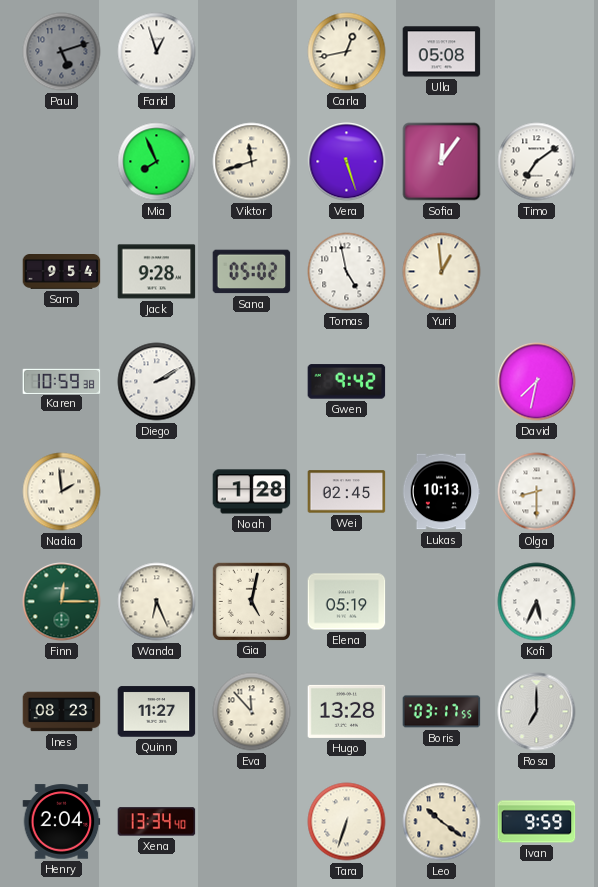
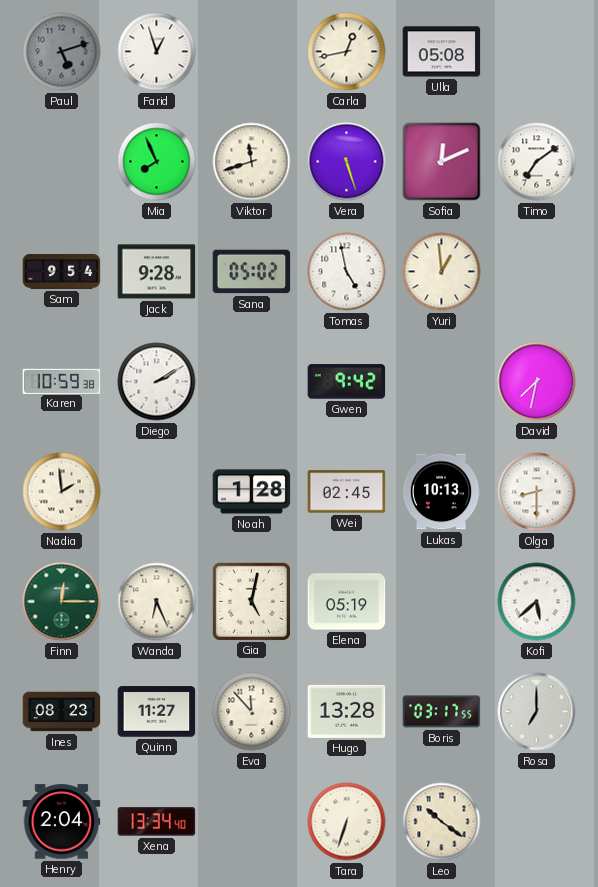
Sofia: 12:06 -> 12:11
Kofi: 5:34 -> 5:38
Ivan: 9:59 -> none
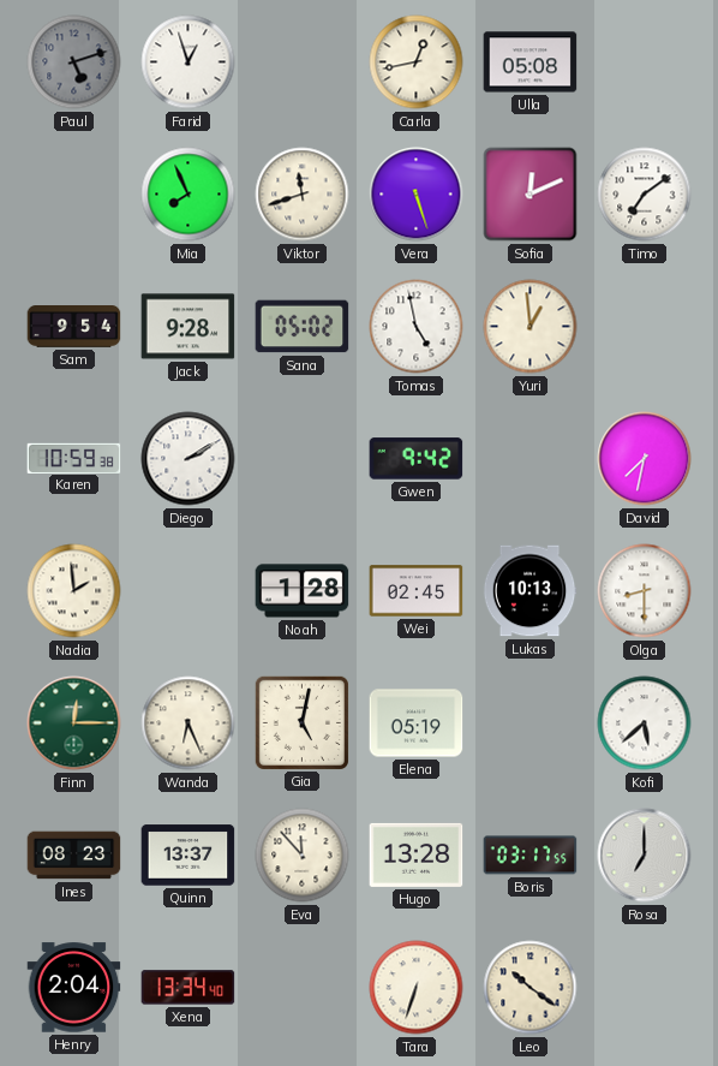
Quinn: 11:27 -> 13:37
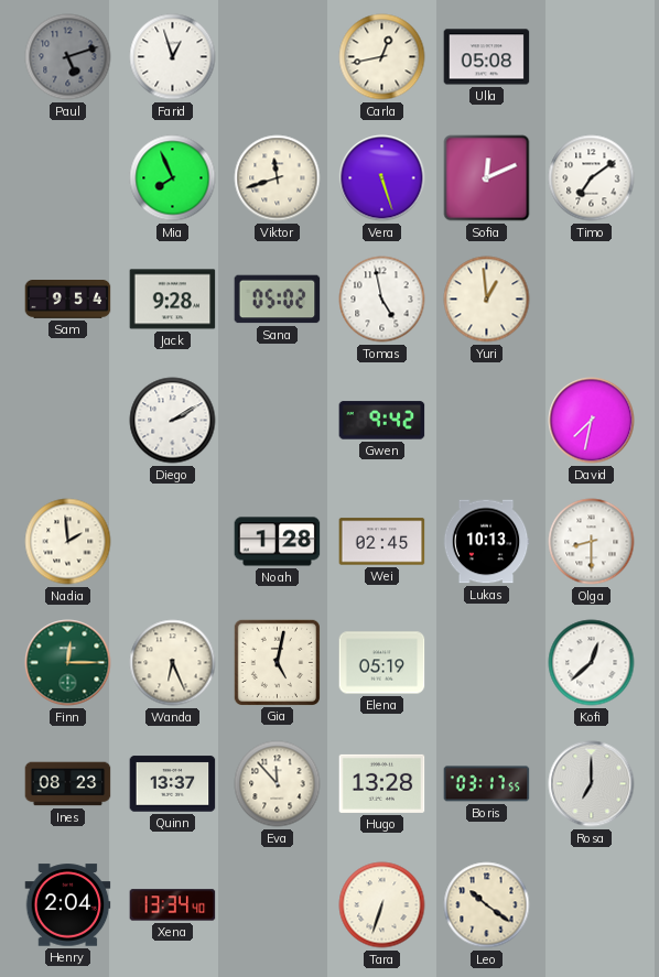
Karen: 10:59 -> none
Kofi: 5:38 -> 12:38
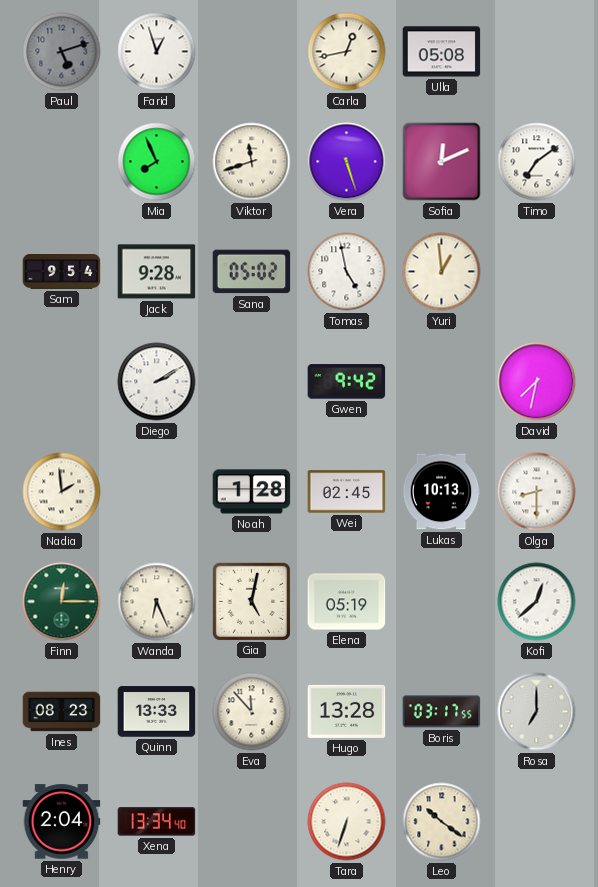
Quinn: 13:37 -> 13:33
